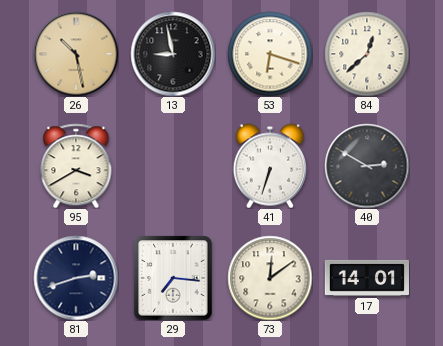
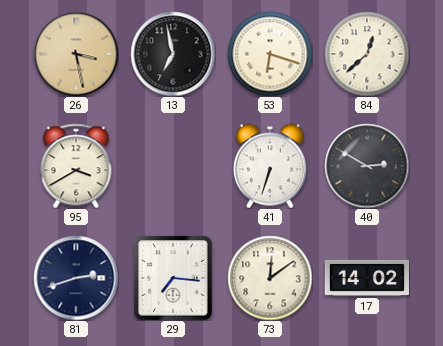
26: 10:28 -> 3:28
13: 8:58 -> 6:58
17: 14:01 -> 14:02
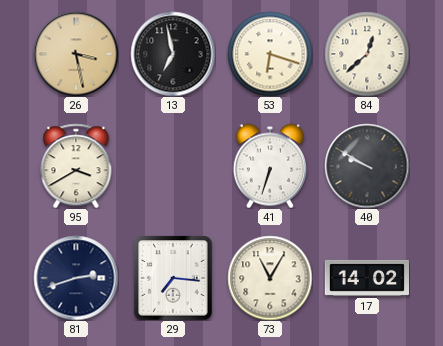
40: 2:50 -> 9:50
73: 12:09 -> 11:05
